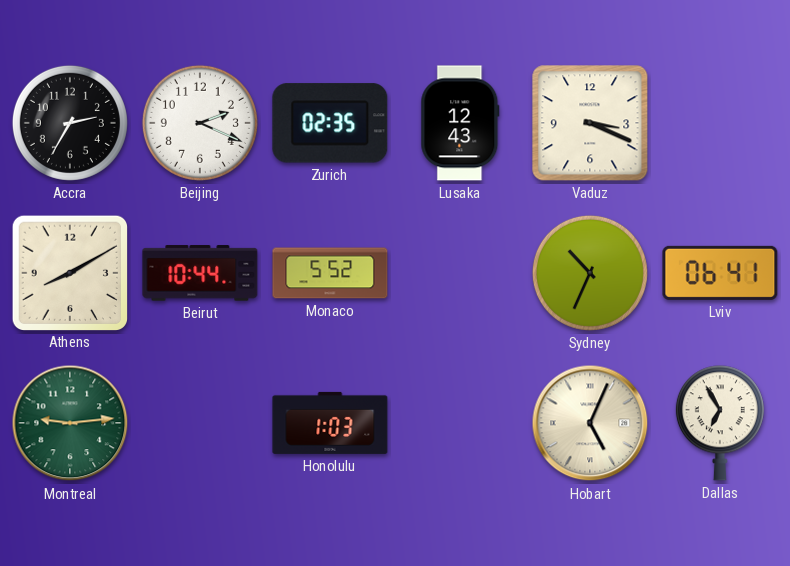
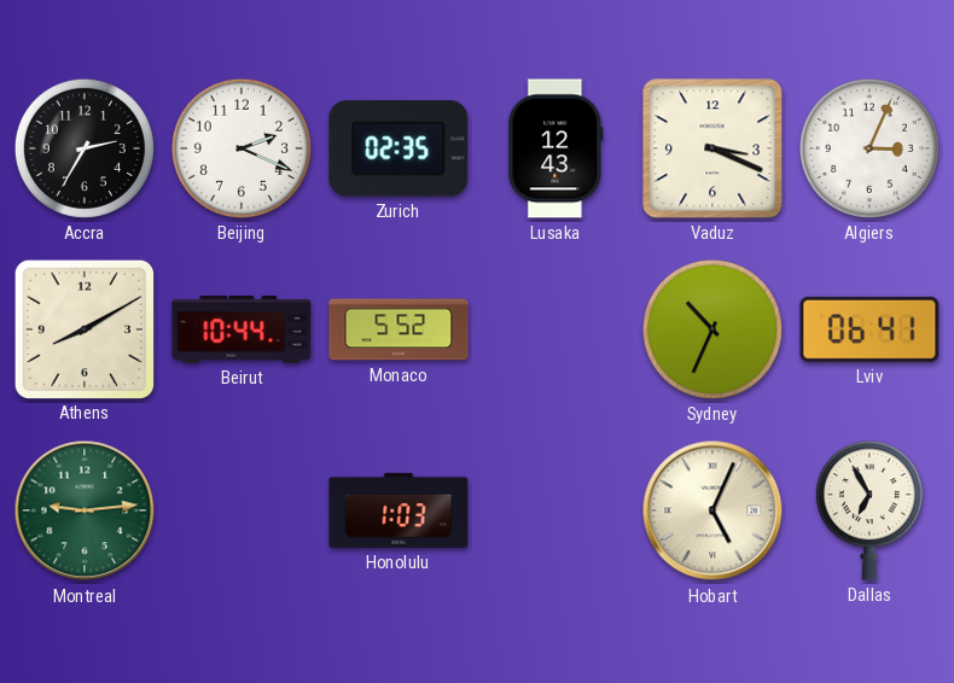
Algiers: none -> 3:04
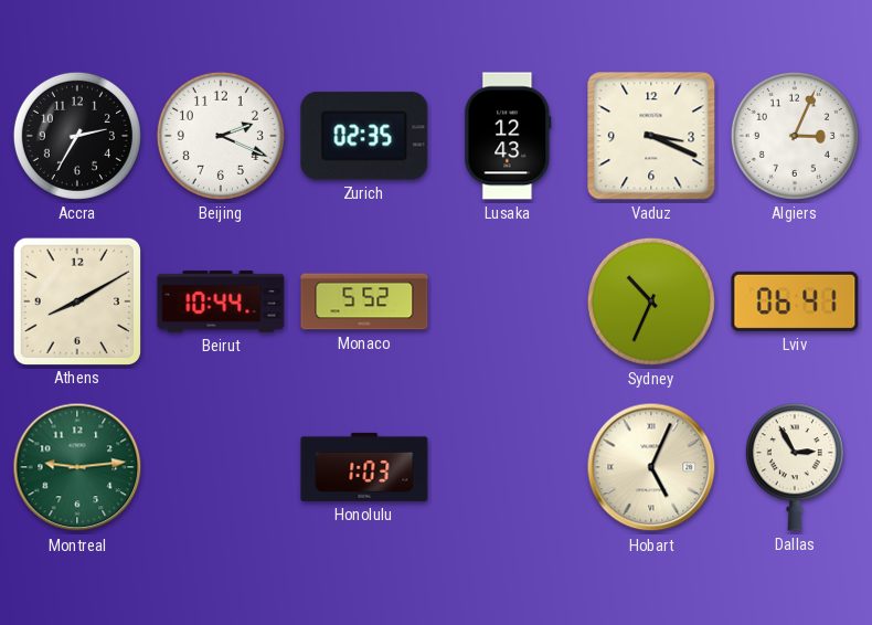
Dallas: 6:55 -> 2:55
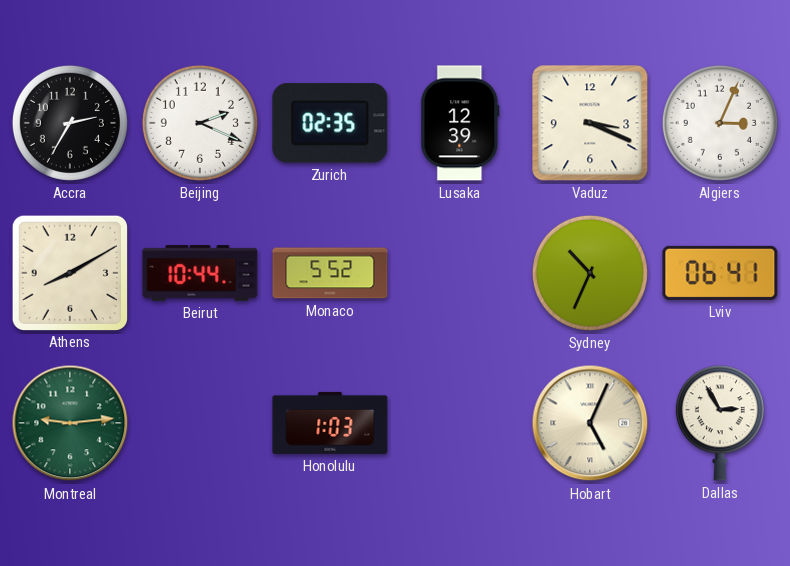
Lusaka: 12:43 -> 12:39
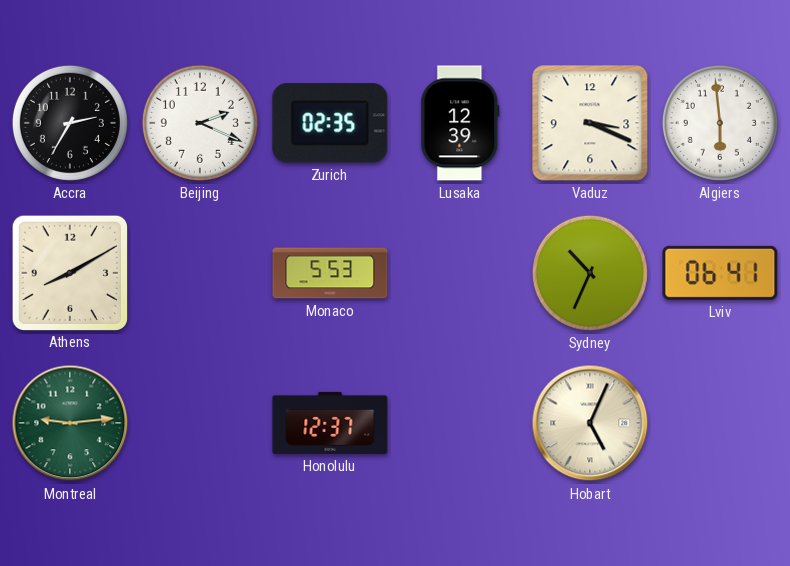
Algiers: 3:04 -> 5:59
Beirut: 10:44 -> none
Monaco: 5:52 -> 5:53
Honolulu: 1:03 -> 12:37
Dallas: 2:55 -> none
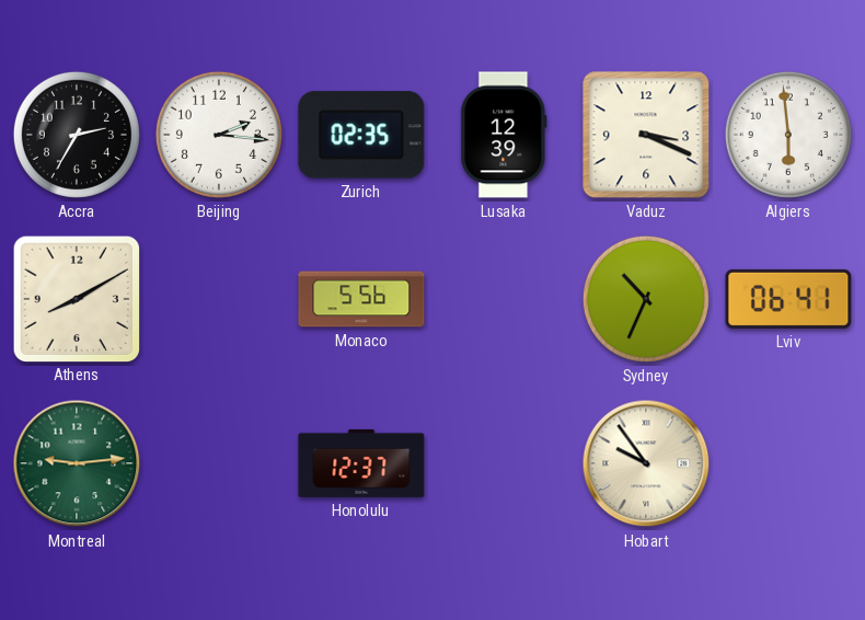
Beijing: 2:19 -> 2:16
Monaco: 5:53 -> 5:56
Hobart: 5:04 -> 9:54
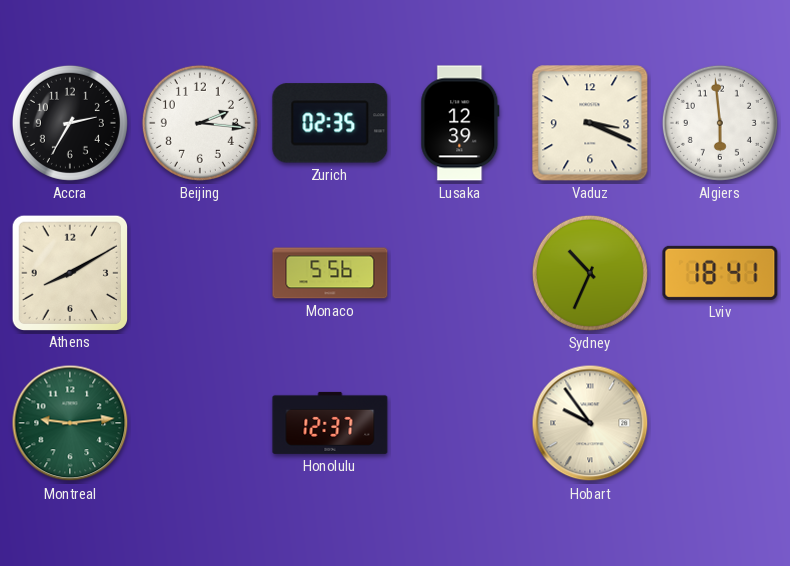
Lviv: 06:41 -> 18:41
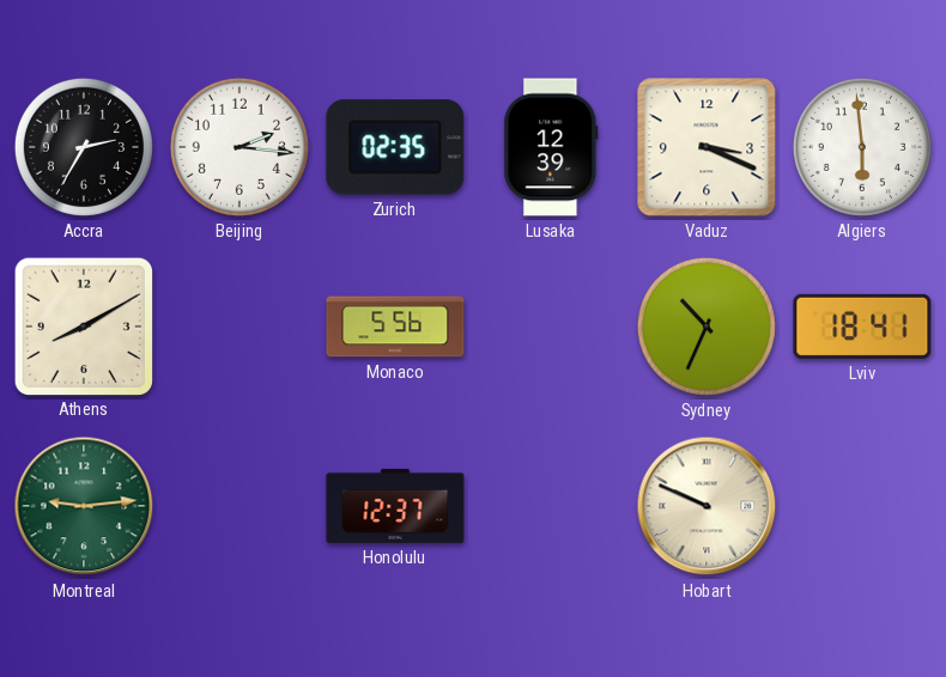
Hobart: 9:54 -> 9:49
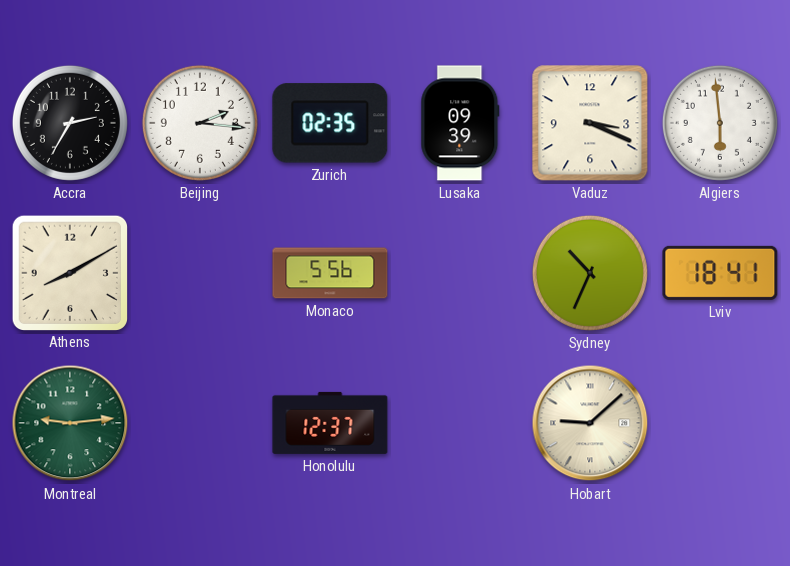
Lusaka: 12:39 -> 09:39
Hobart: 9:49 -> 9:08
